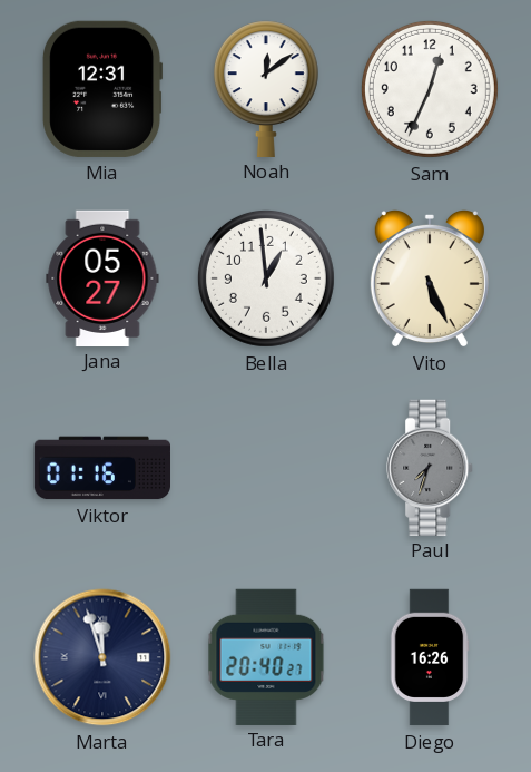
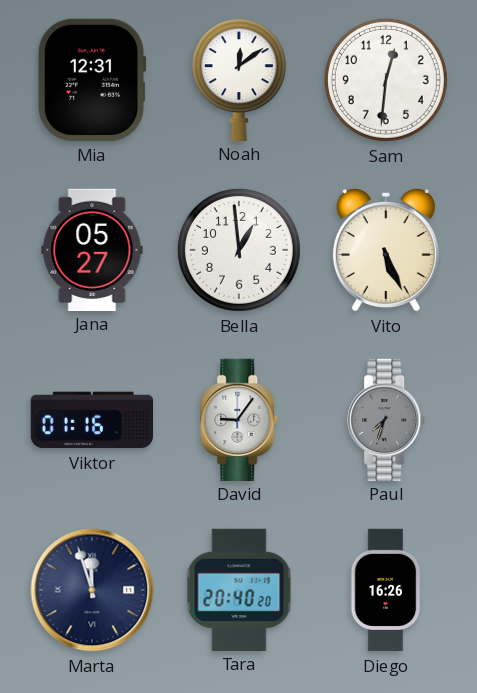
Sam: 12:34 -> 12:31
David: none -> 9:06
Tara: 20:40:27 -> 20:40:20
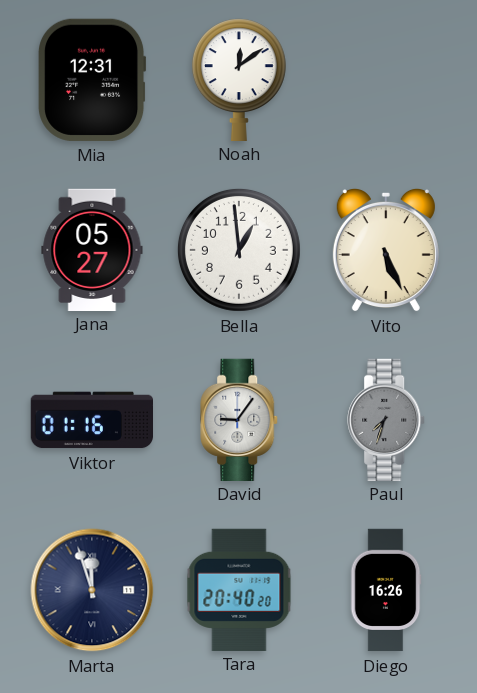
Sam: 12:31 -> none
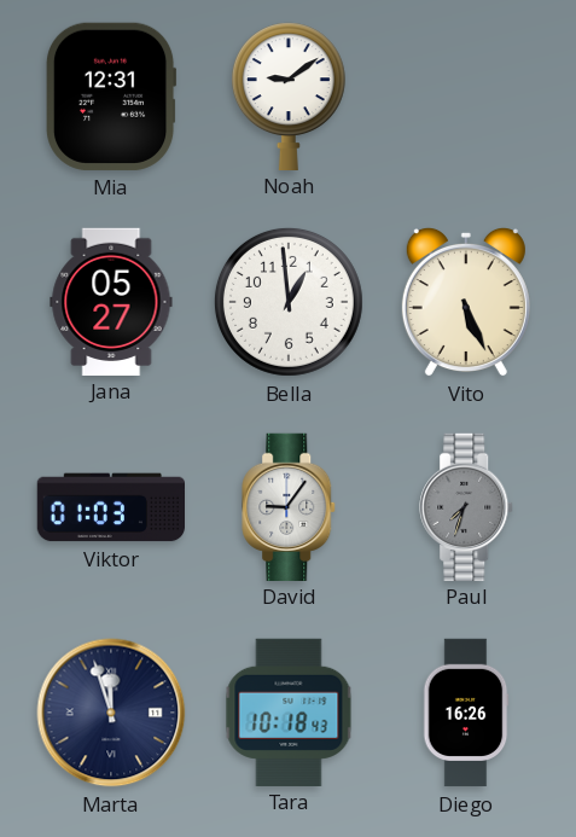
Noah: 12:09 -> 9:09
Viktor: 01:16 -> 01:03
Tara: 20:40 -> 10:18
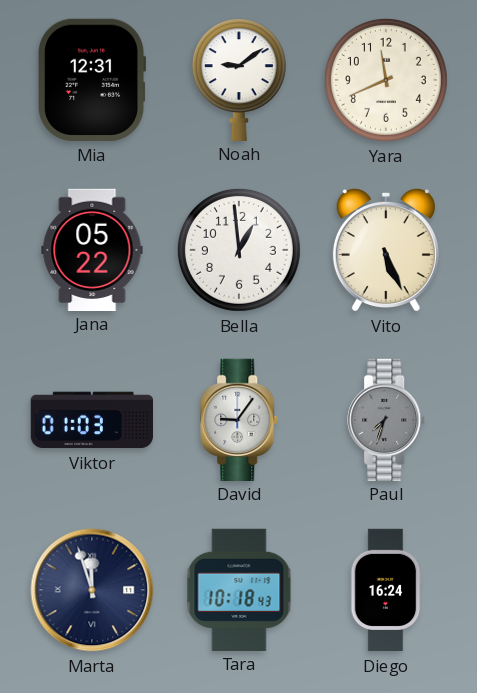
Yara: none -> 11:41
Jana: 05:27 -> 05:22
Diego: 16:26 -> 16:24
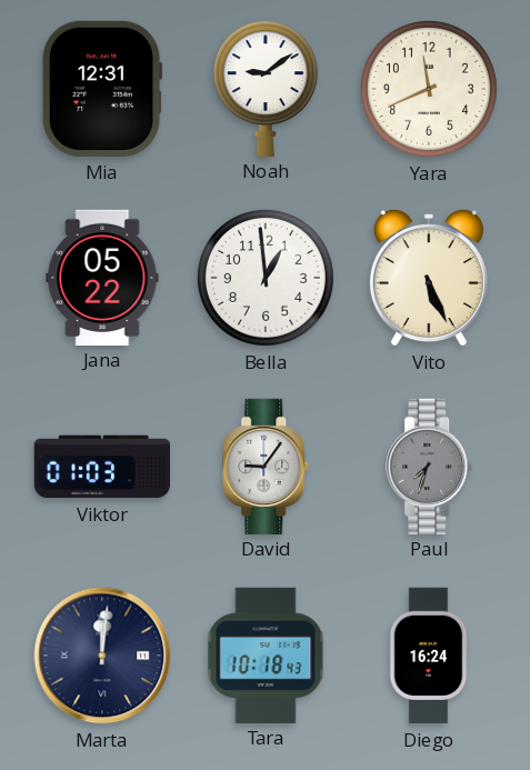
Marta: 11:57 -> 12:01
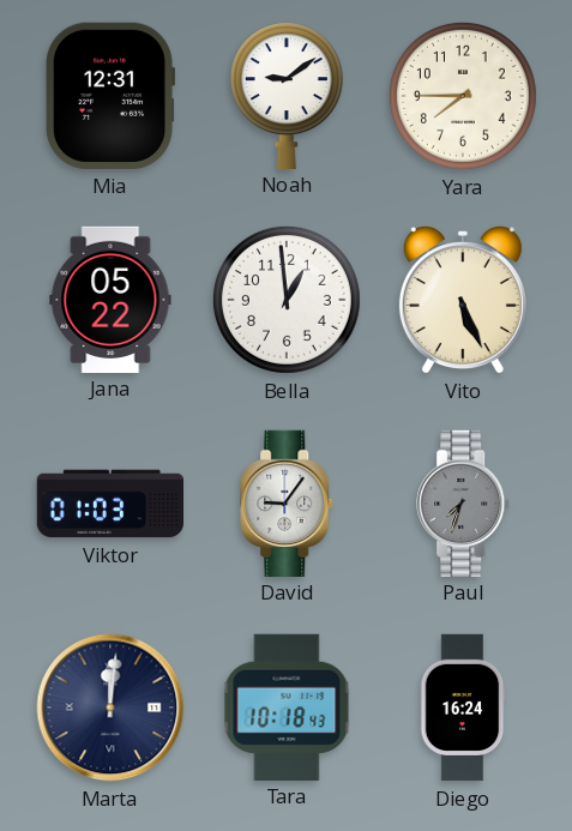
Yara: 11:41 -> 7:45
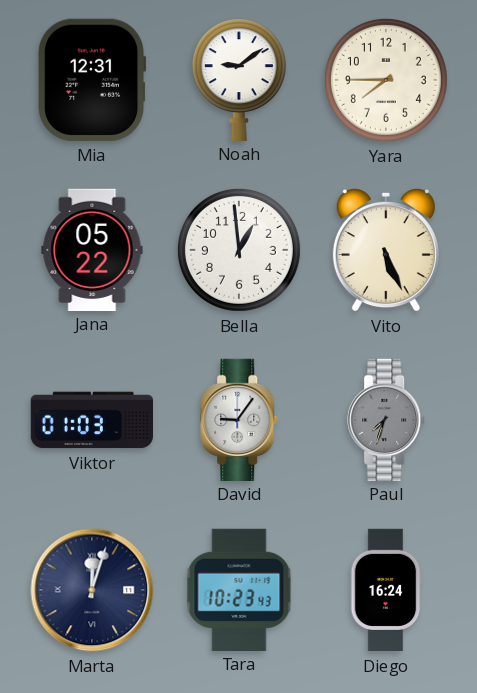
Marta: 12:01 -> 12:03
Tara: 10:18 -> 10:23
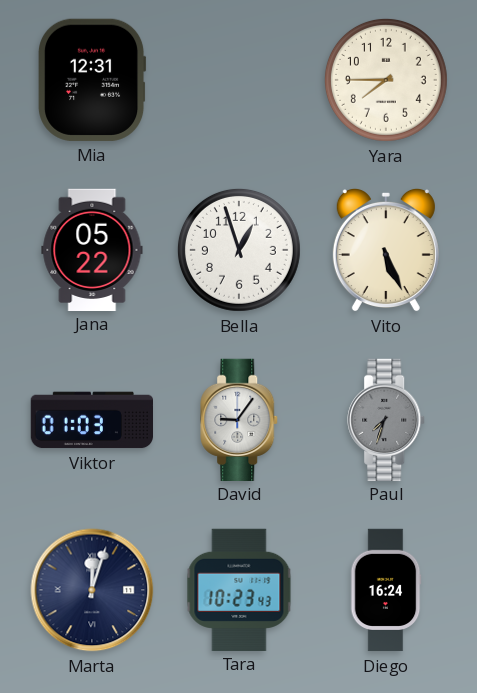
Noah: 9:09 -> none
Bella: 12:59 -> 12:57
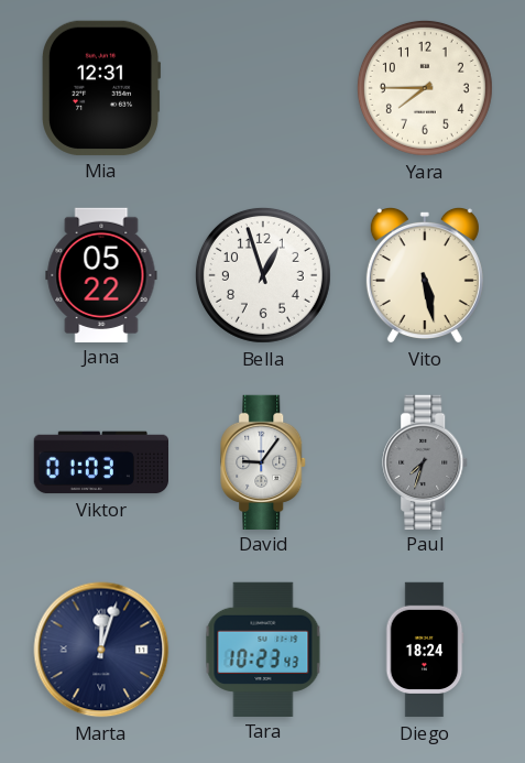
Vito: 5:26 -> 5:28
Diego: 16:24 -> 18:24
